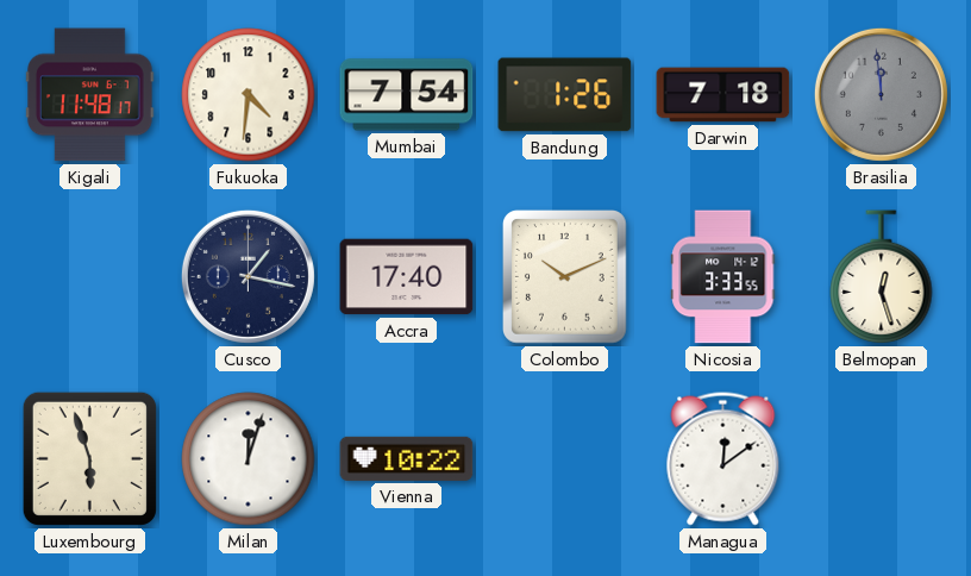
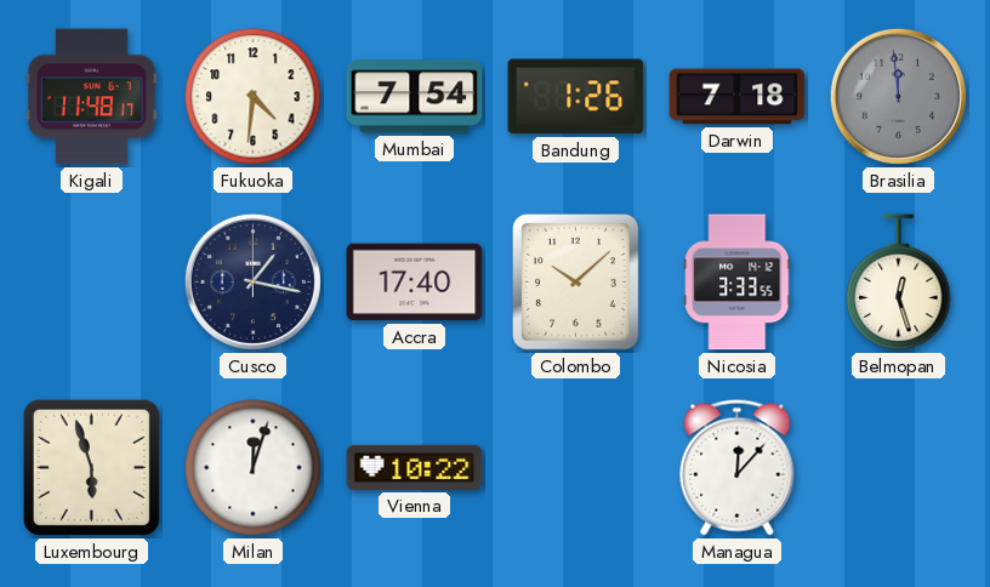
Colombo: 10:11 -> 10:08
Managua: 12:09 -> 12:07
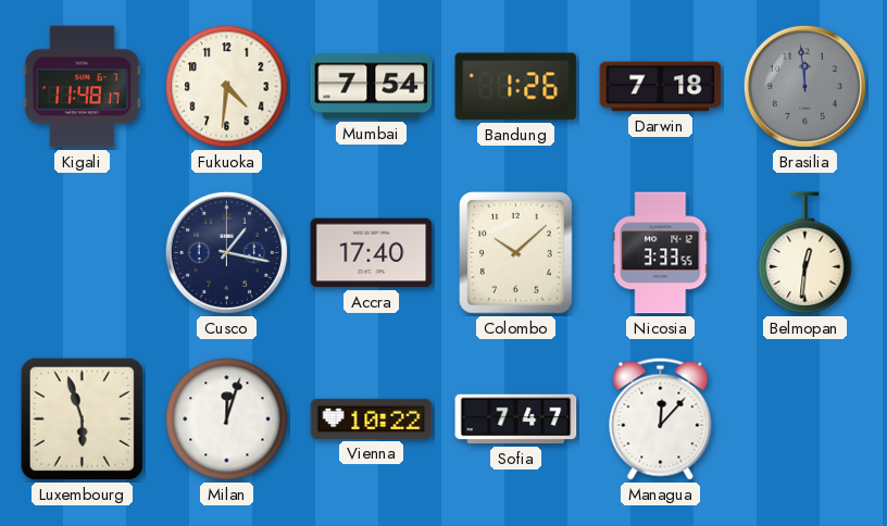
Belmopan: 12:27 -> 12:31
Sofia: none -> 7:47
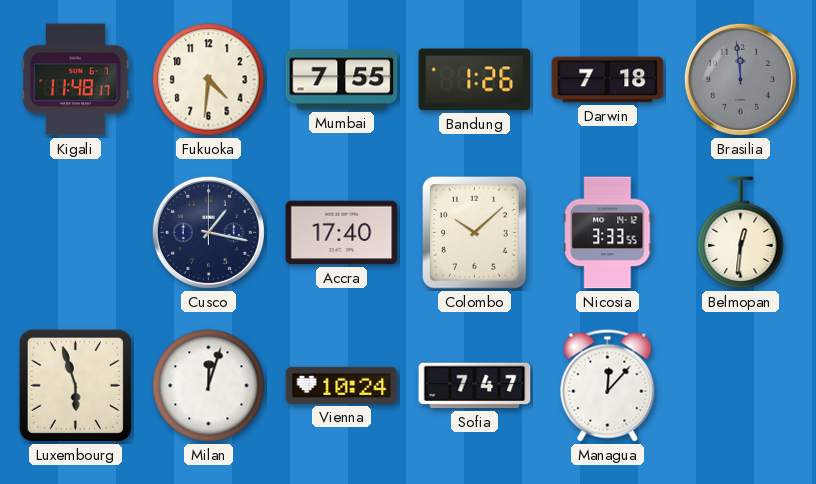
Mumbai: 7:54 -> 7:55
Vienna: 10:22 -> 10:24
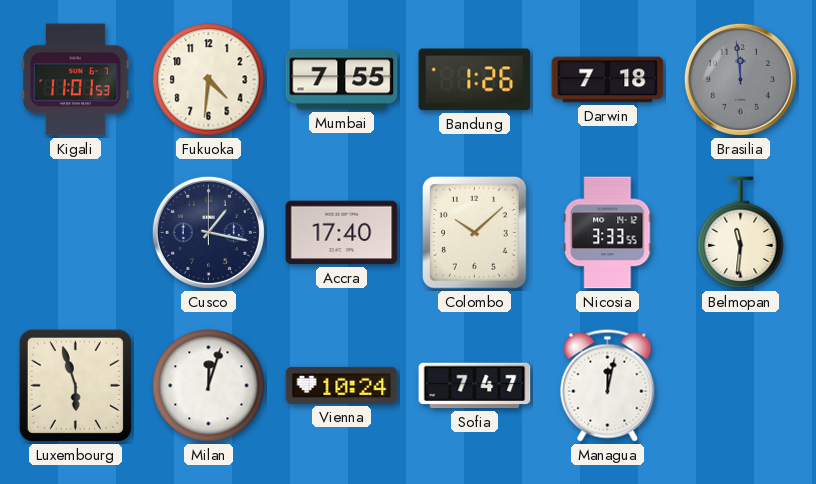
Kigali: 11:48 -> 11:01
Belmopan: 12:31 -> 11:31
Managua: 12:07 -> 12:02
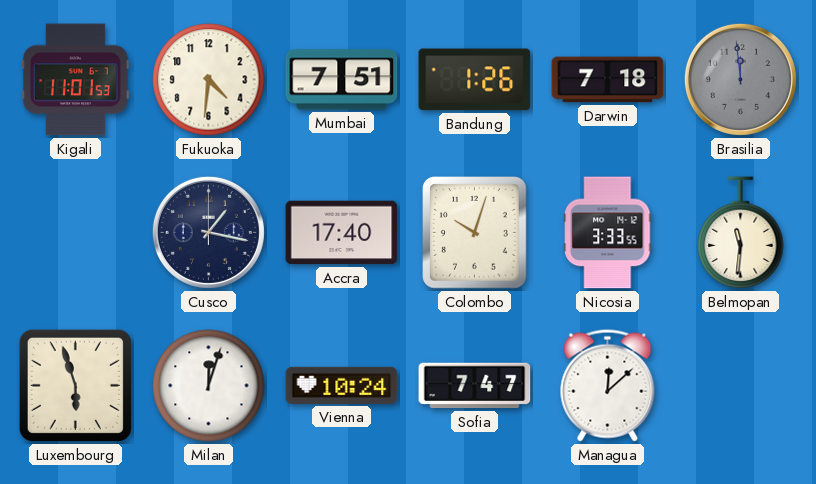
Mumbai: 7:55 -> 7:51
Colombo: 10:08 -> 10:03
Managua: 12:02 -> 12:08
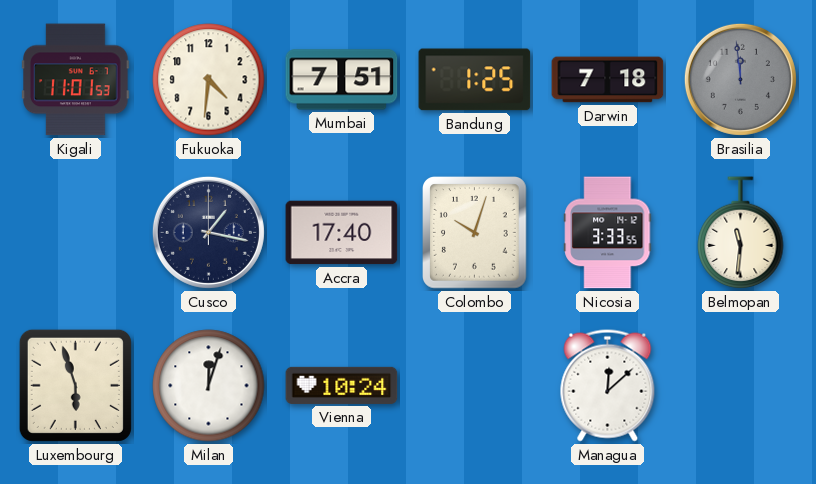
Bandung: 1:26 -> 1:25
Sofia: 7:47 -> none
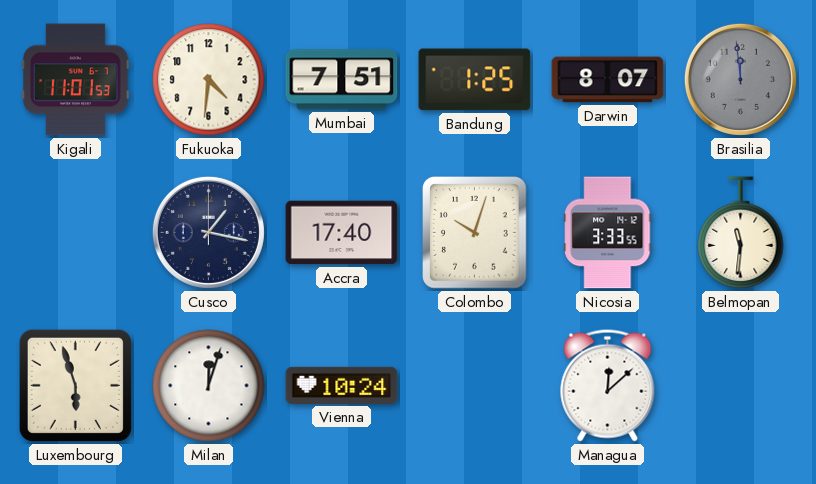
Darwin: 7:18 -> 8:07
